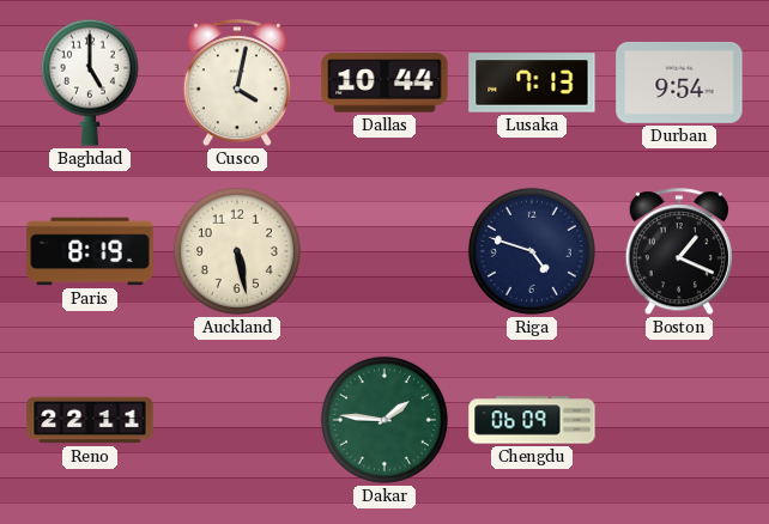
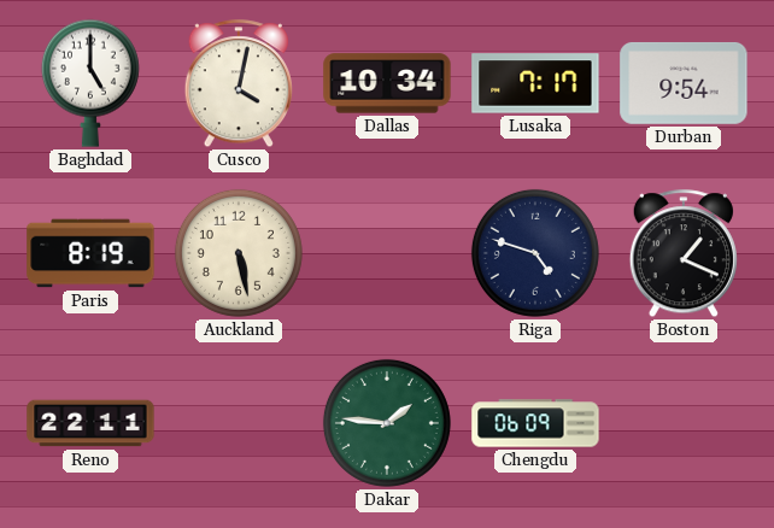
Dallas: 10:44 -> 10:34
Lusaka: 7:13 -> 7:17
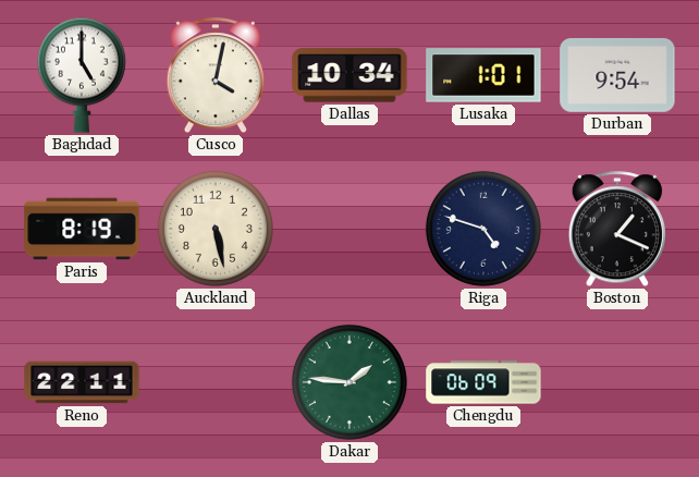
Lusaka: 7:17 -> 1:01
